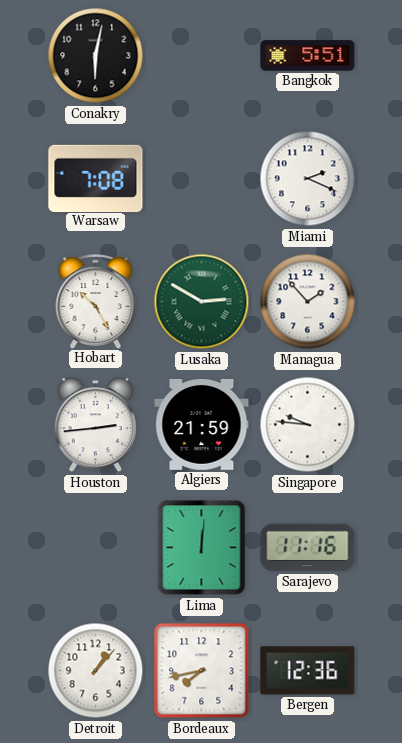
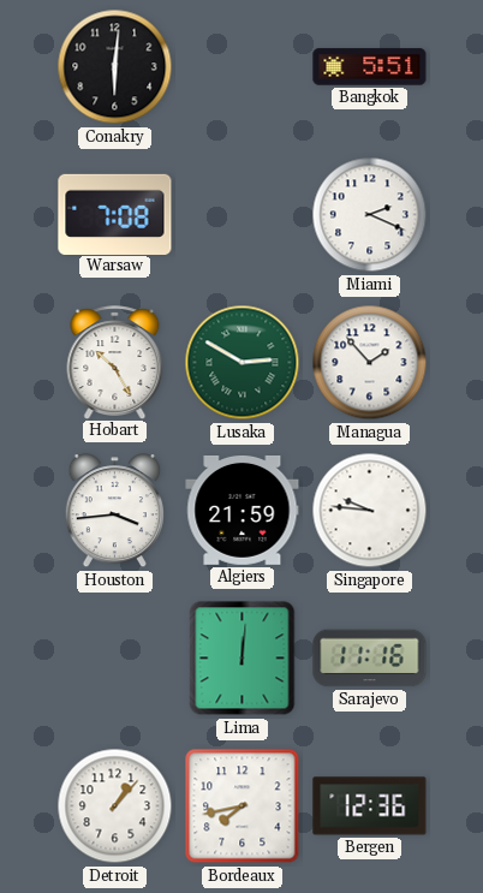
Conakry: 6:02 -> 6:01
Houston: 2:44 -> 3:44
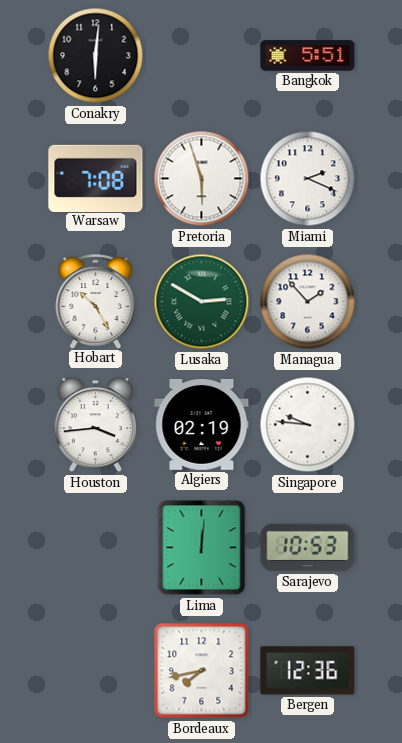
Pretoria: none -> 5:57
Algiers: 21:59 -> 02:19
Sarajevo: 11:16 -> 10:53
Detroit: 1:07 -> none
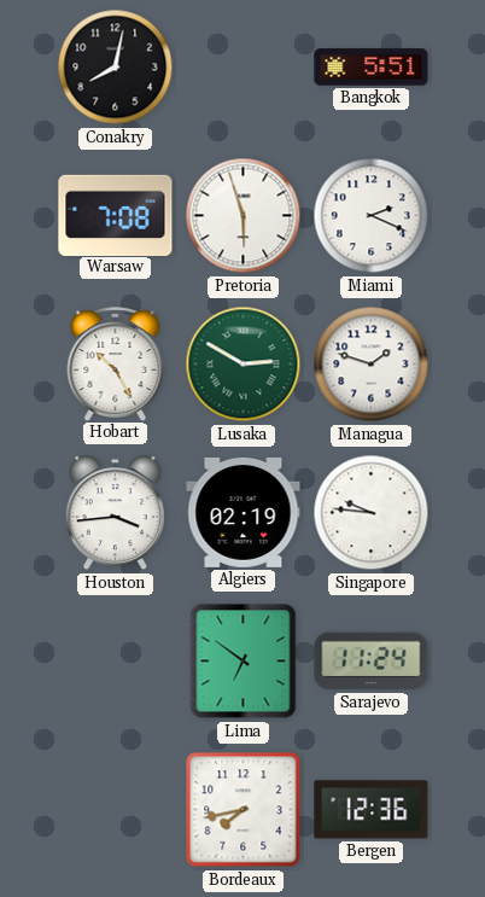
Conakry: 6:01 -> 8:02
Managua: 1:53 -> 1:48
Lima: 12:01 -> 6:51
Sarajevo: 10:53 -> 11:24
